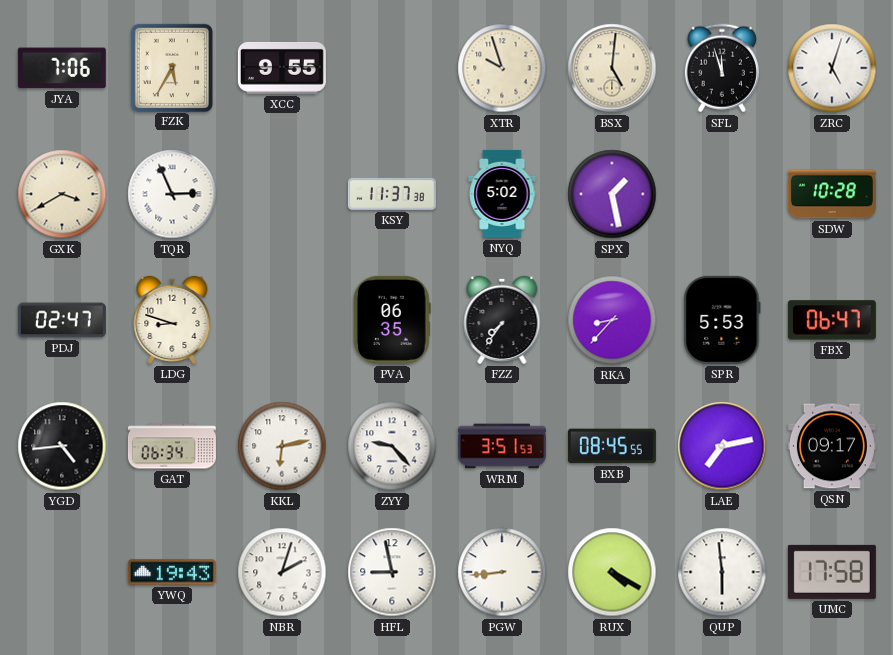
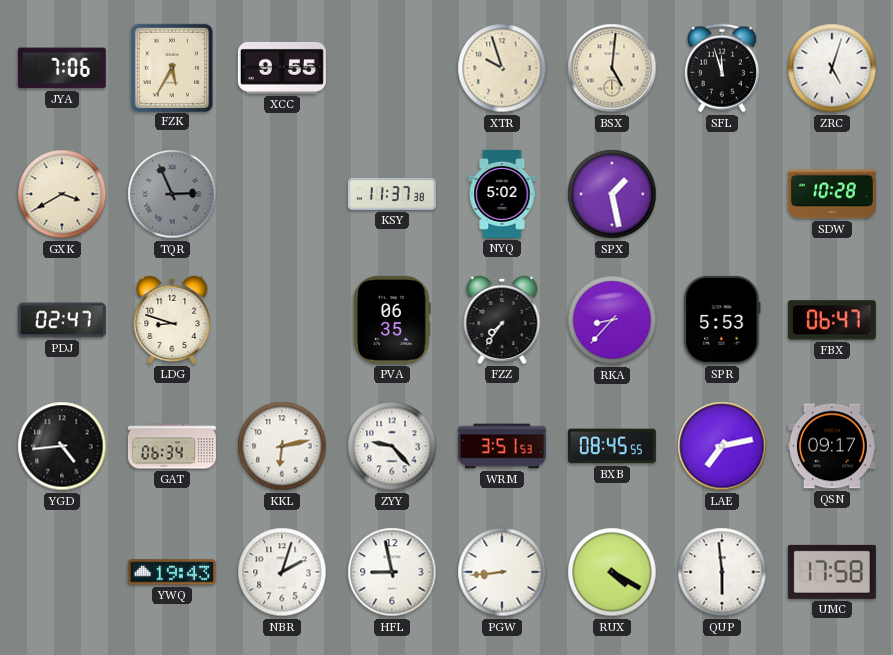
TQR dial: white -> grey
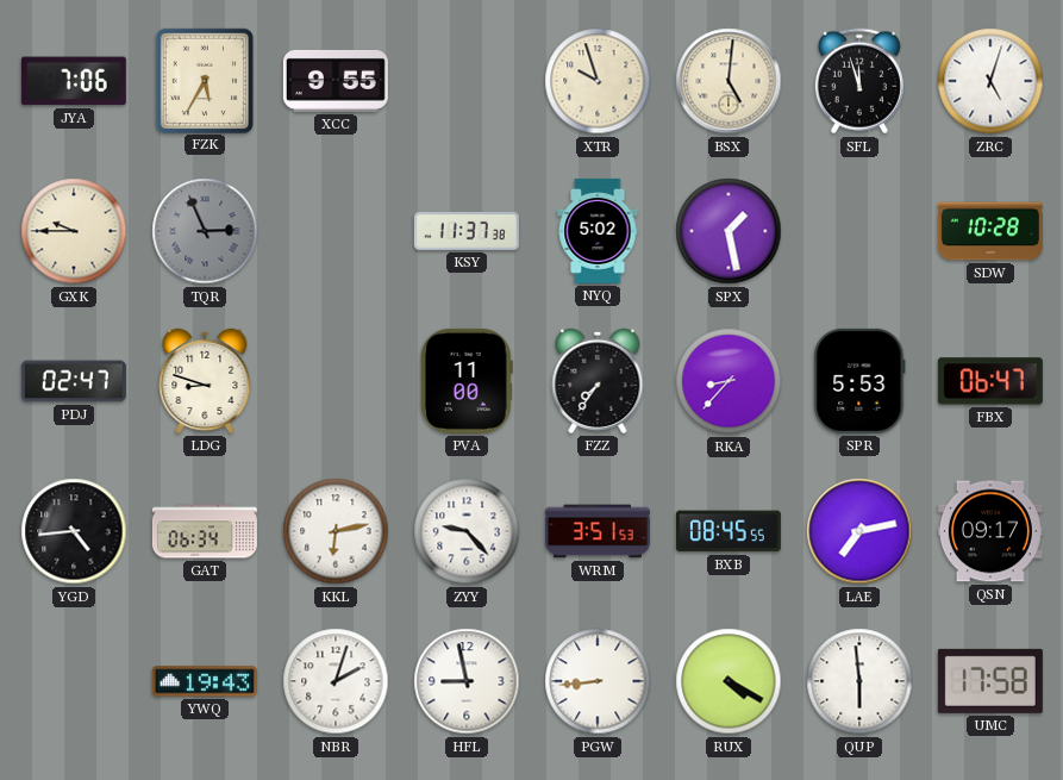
GXK: 3:40 -> 9:45
PVA: 06:35 -> 11:00
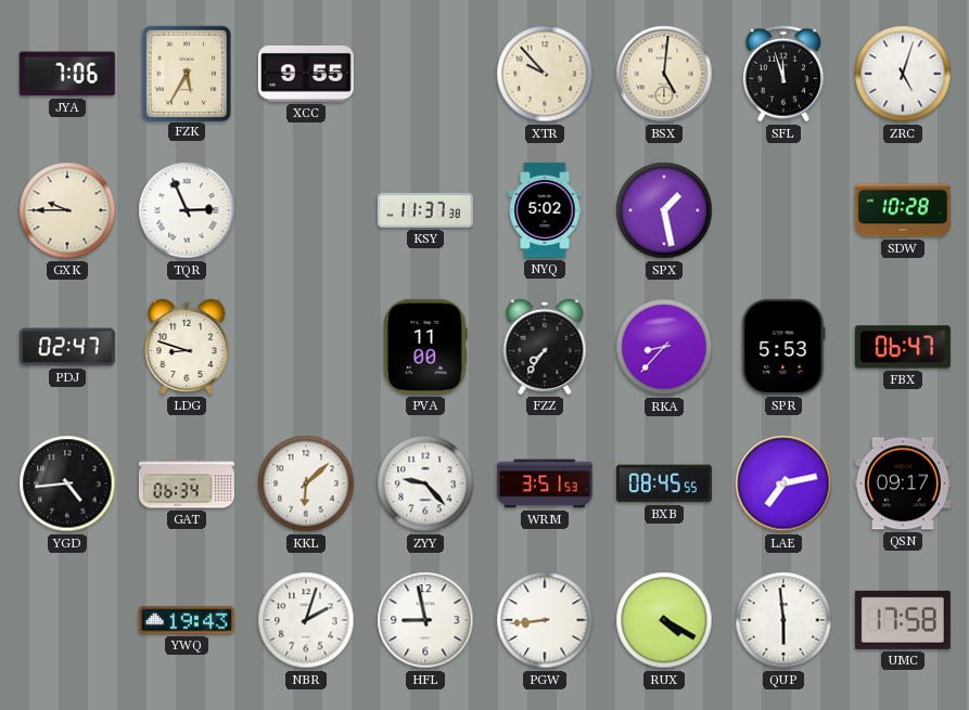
XTR: 9:57 -> 9:53
TQR dial: grey -> white
KKL: 6:13 -> 6:08
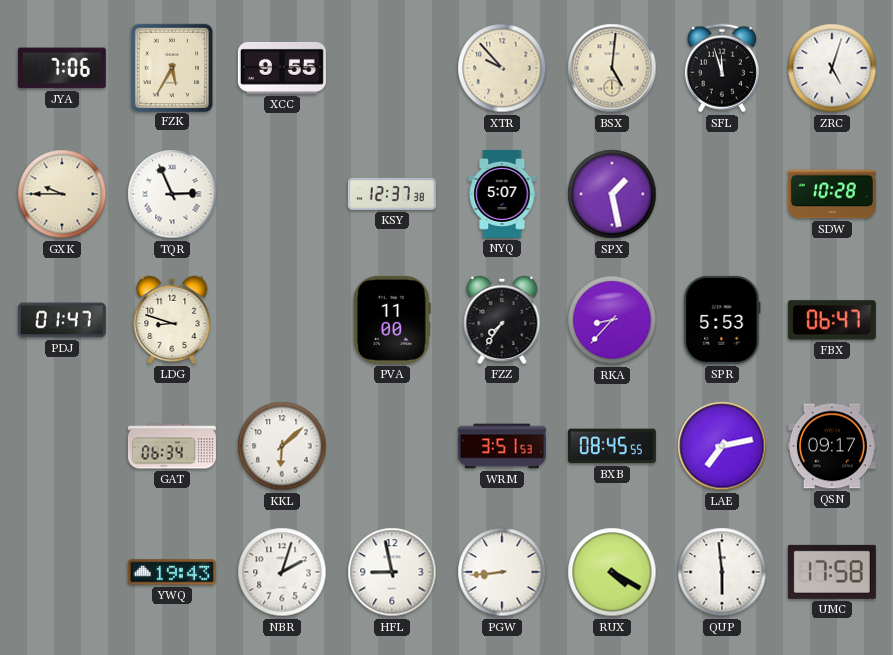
KSY: 11:37 -> 12:37
NYQ: 5:02 -> 5:07
PDJ: 02:47 -> 01:47
YGD: 4:44 -> none
ZYY: 9:23 -> none
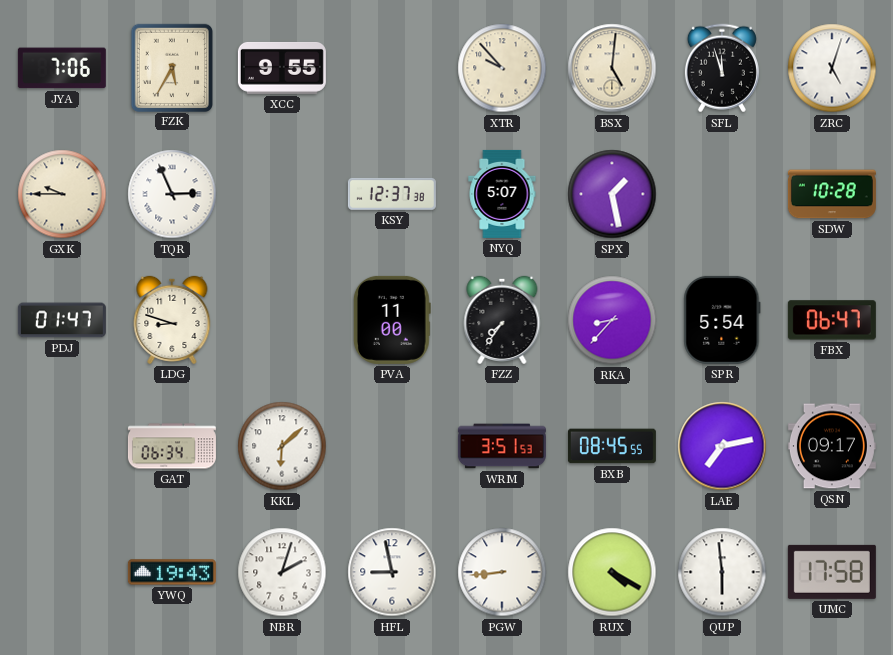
SPR: 5:53 -> 5:54
